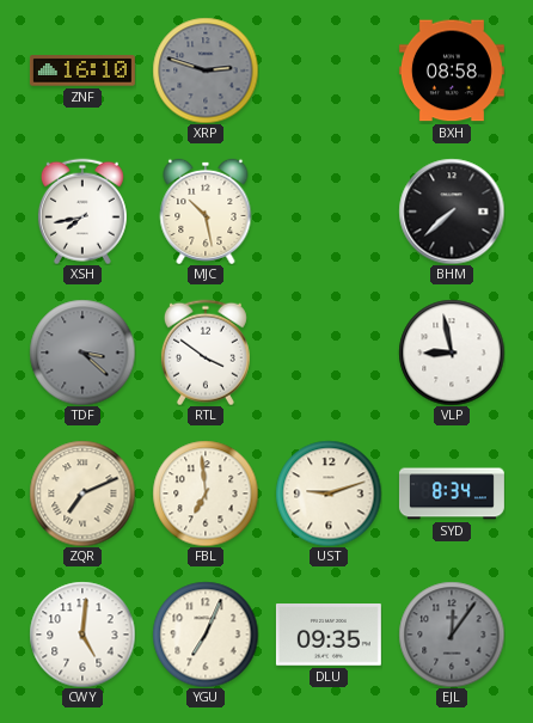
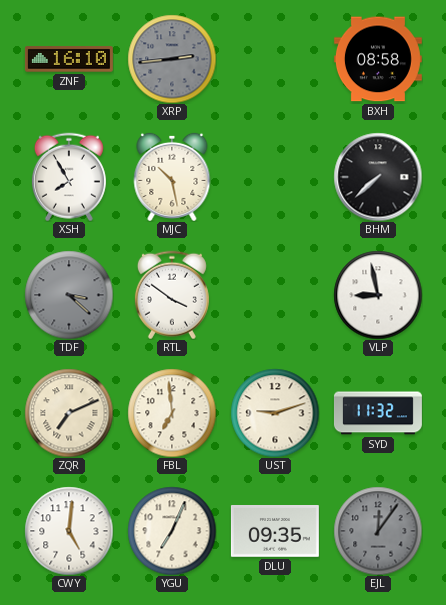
XRP: 2:48 -> 2:44
XSH: 7:43 -> 7:55
SYD: 8:34 -> 11:32
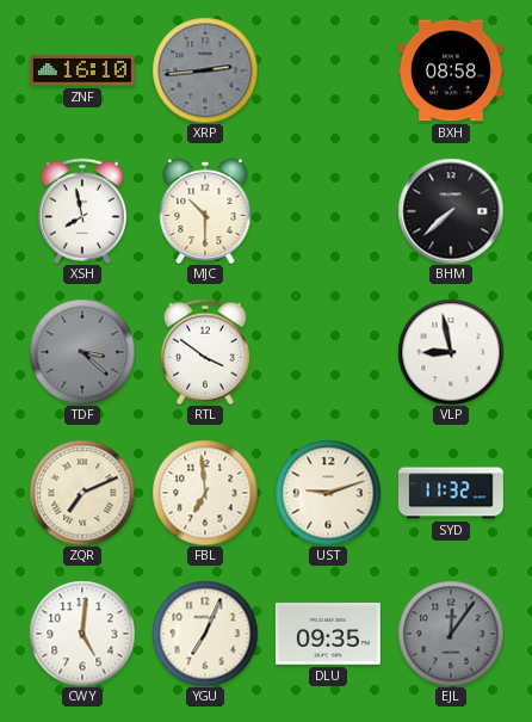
XSH: 7:55 -> 7:58
MJC: 10:28 -> 10:30
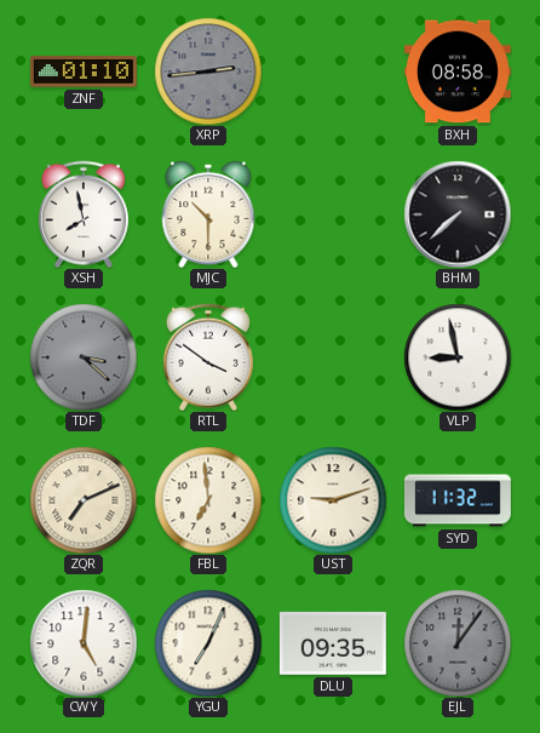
ZNF: 16:10 -> 01:10
